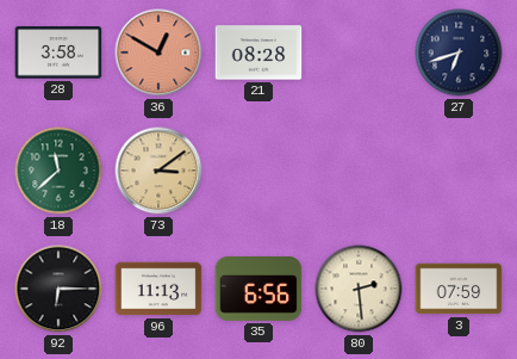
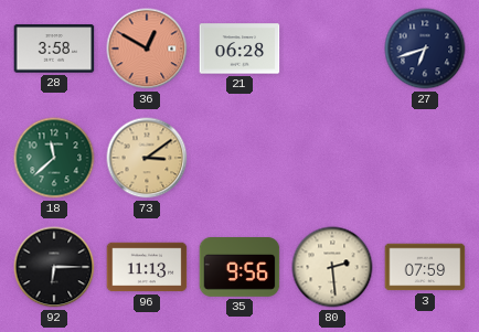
21: 08:28 -> 06:28
35: 6:56 -> 9:56
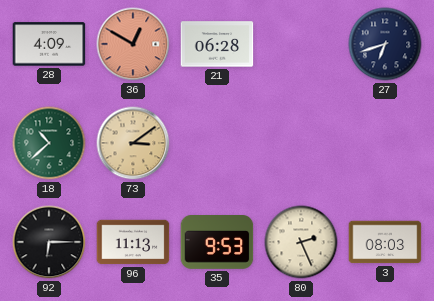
28: 3:58 -> 4:09
18: 11:38 -> 10:38
35: 9:56 -> 9:53
80: 2:29 -> 2:26
3: 07:59 -> 08:03
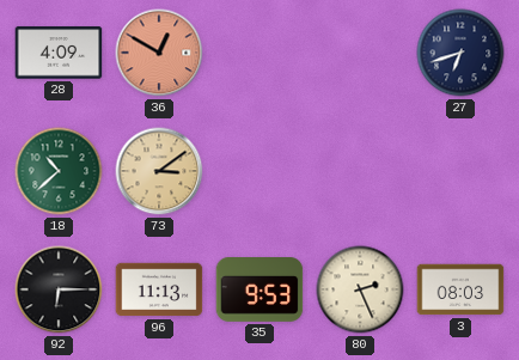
21: 06:28 -> none
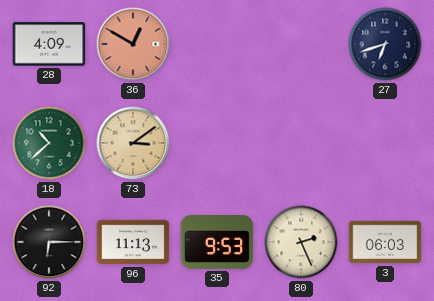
3: 08:03 -> 06:03
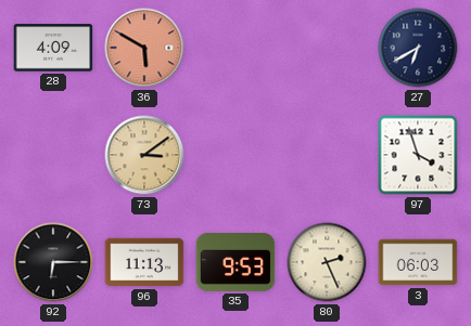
36: 12:50 -> 5:50
27: 6:42 -> 6:40
18: 10:38 -> none
97: none -> 3:57
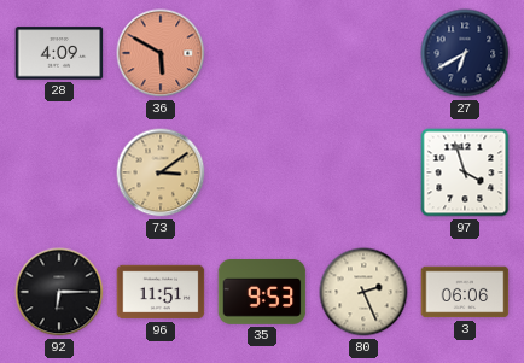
96: 11:13 -> 11:51
3: 06:03 -> 06:06
